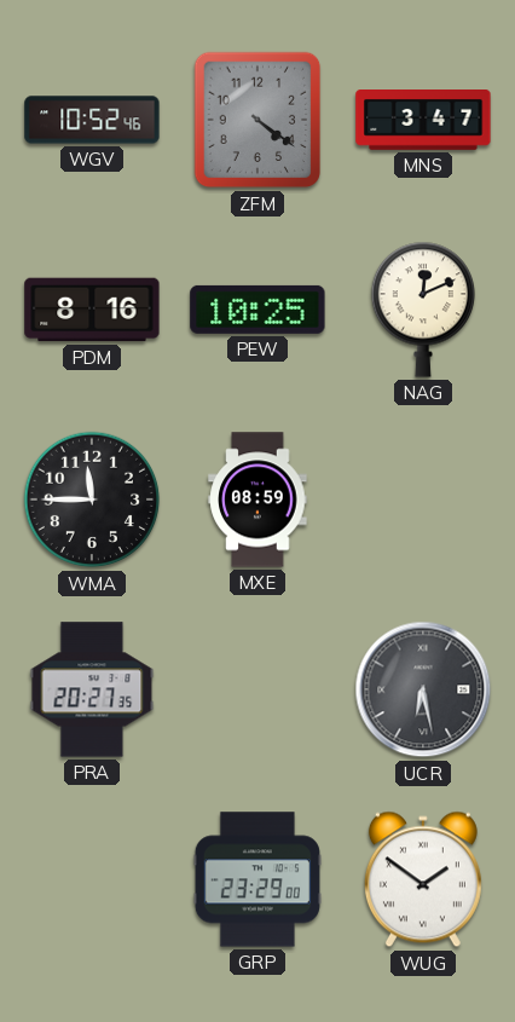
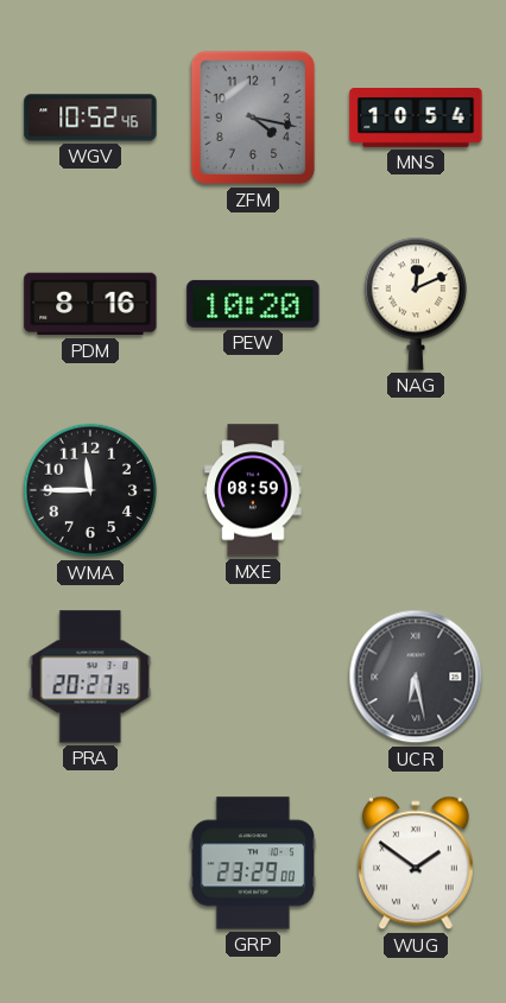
ZFM: 4:21 -> 4:17
MNS: 3:47 -> 10:54
PEW: 10:25 -> 10:20
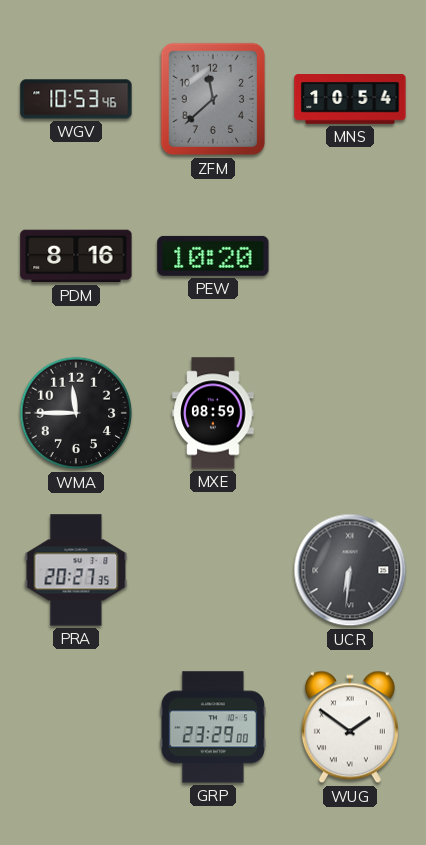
WGV: 10:52 -> 10:53
ZFM: 4:17 -> 11:38
NAG: 12:11 -> none
UCR: 6:28 -> 6:31
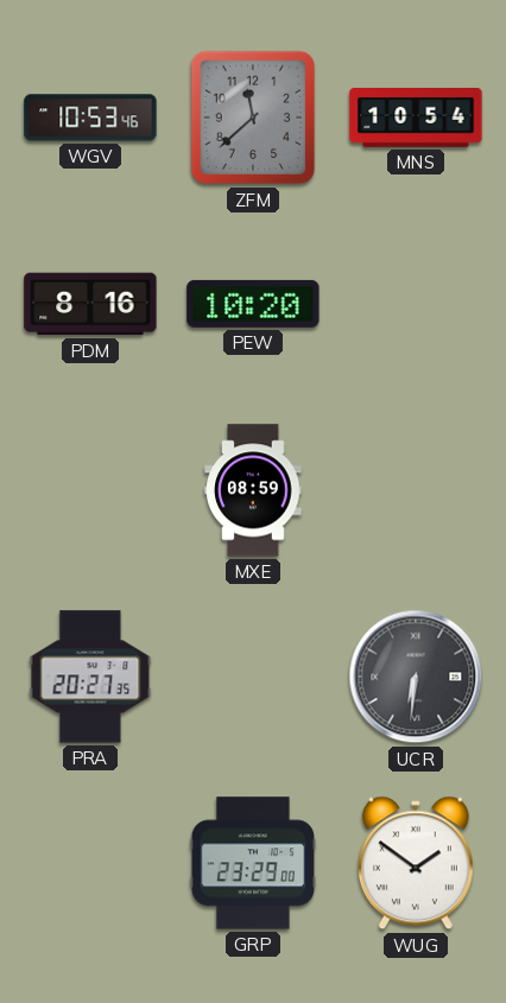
WMA: 11:45 -> none
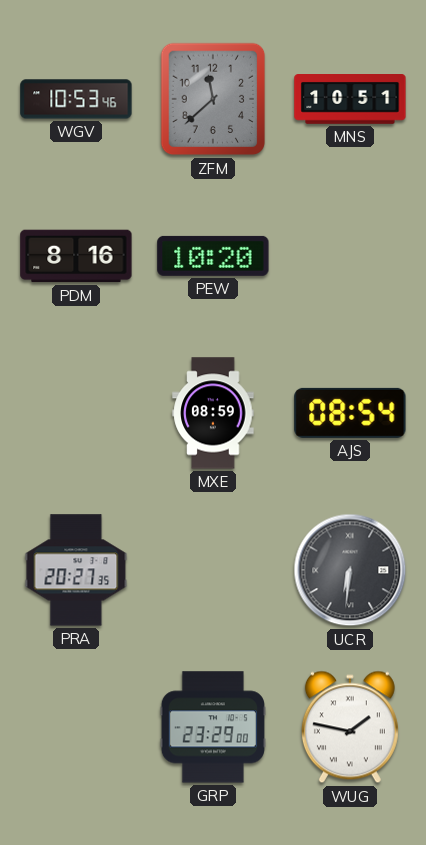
MNS: 10:54 -> 10:51
AJS: none -> 08:54
WUG: 1:51 -> 1:47
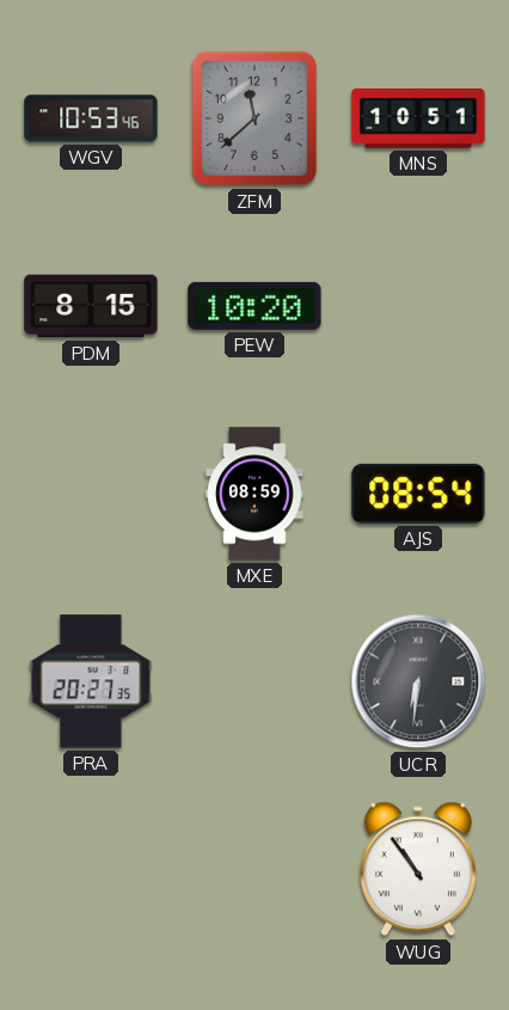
PDM: 8:16 -> 8:15
GRP: 23:29 -> none
WUG: 1:47 -> 10:54
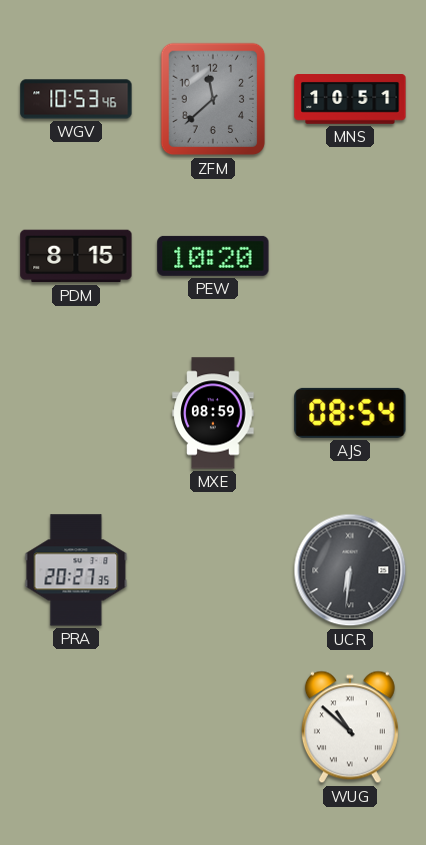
WUG: 10:54 -> 10:52
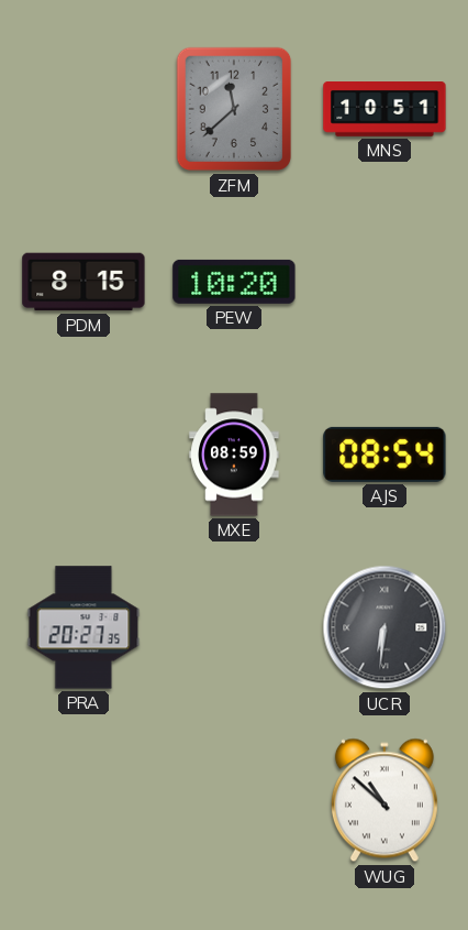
WGV: 10:53 -> none
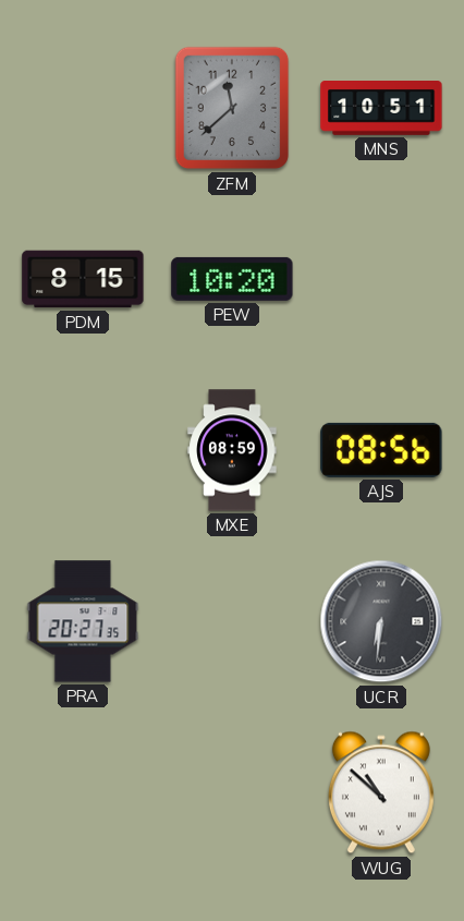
AJS: 08:54 -> 08:56
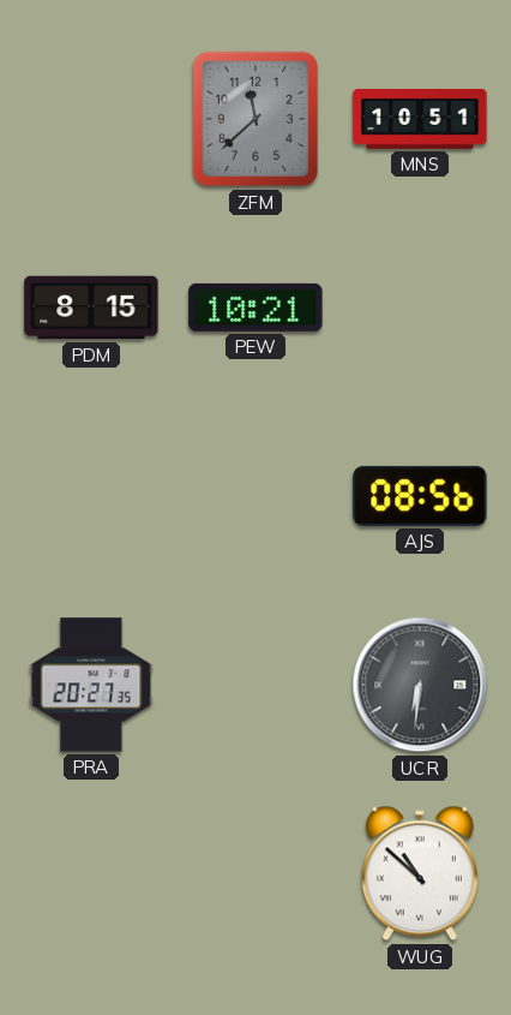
PEW: 10:20 -> 10:21
MXE: 08:59 -> none
